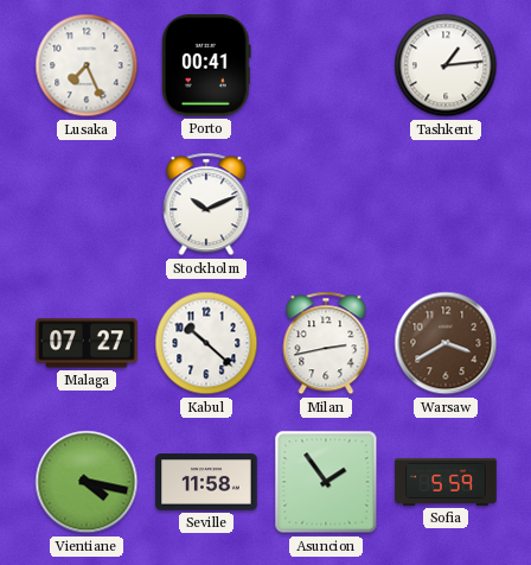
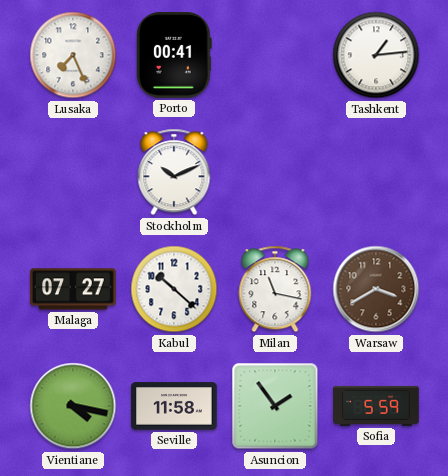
Milan: 2:43 -> 11:17
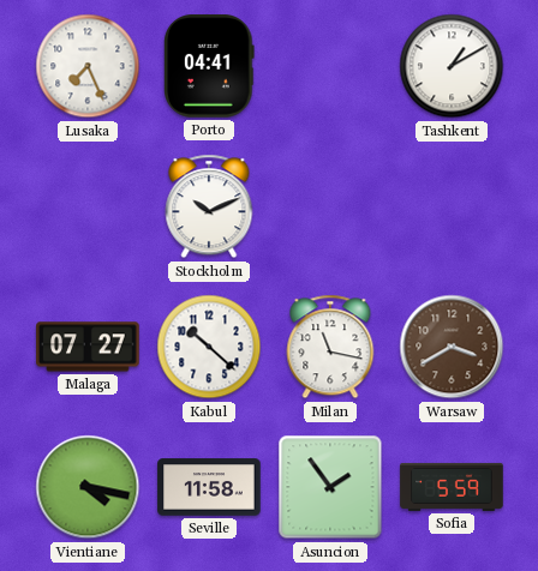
Porto: 00:41 -> 04:41
Tashkent: 1:14 -> 1:10
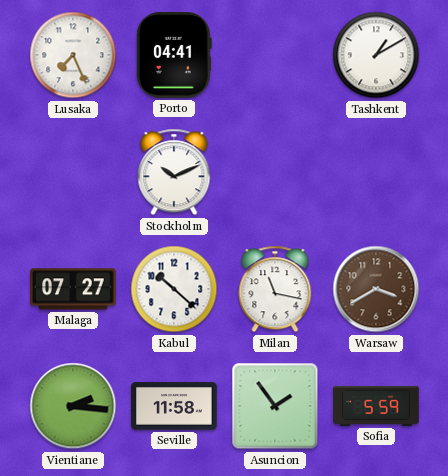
Vientiane: 4:17 -> 2:16
